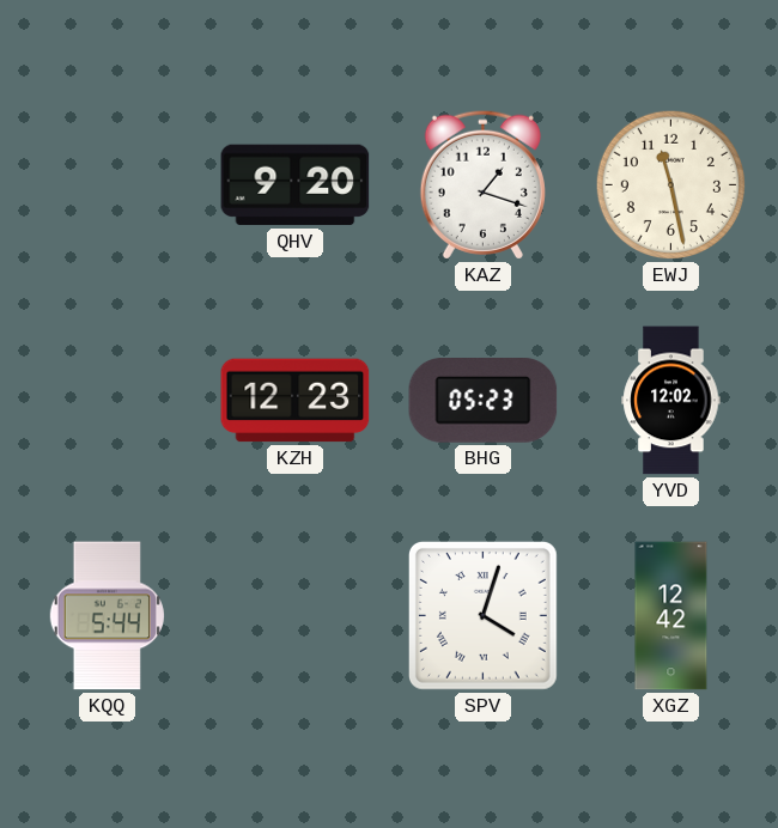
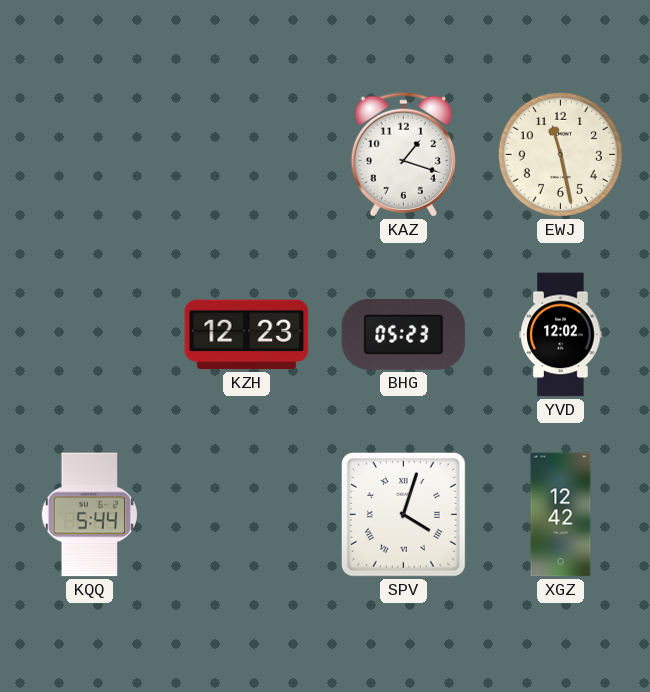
QHV: 9:20 -> none
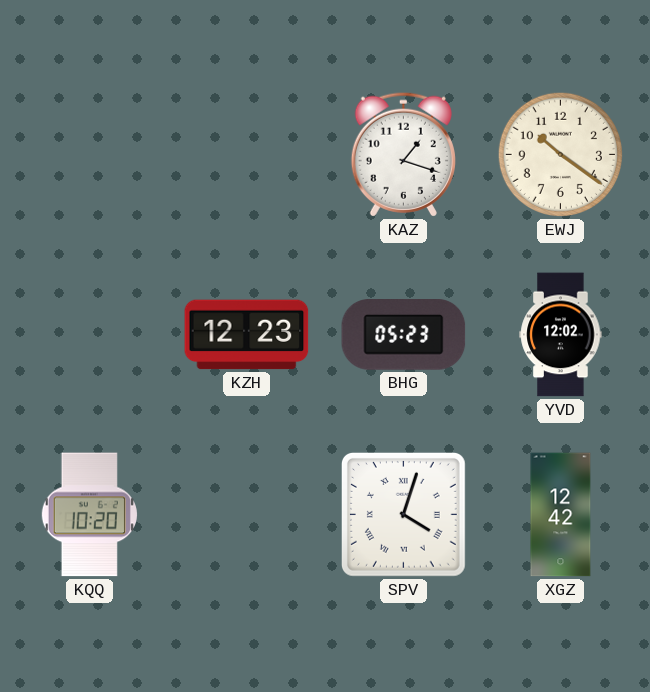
EWJ: 11:28 -> 10:21
KQQ: 5:44 -> 10:20
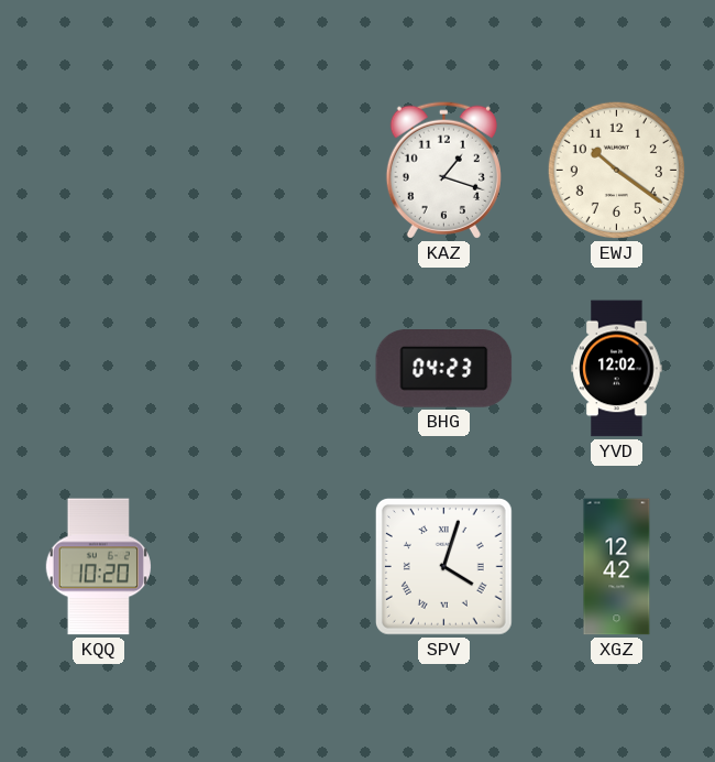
KZH: 12:23 -> none
BHG: 05:23 -> 04:23
